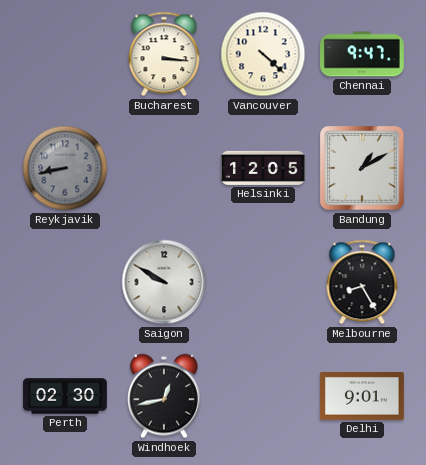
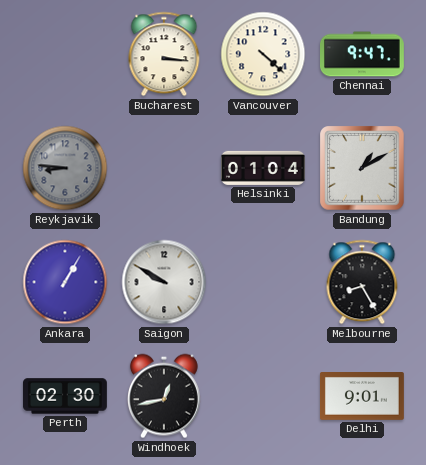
Reykjavik: 8:43 -> 8:46
Helsinki: 12:05 -> 01:04
Ankara: none -> 1:05
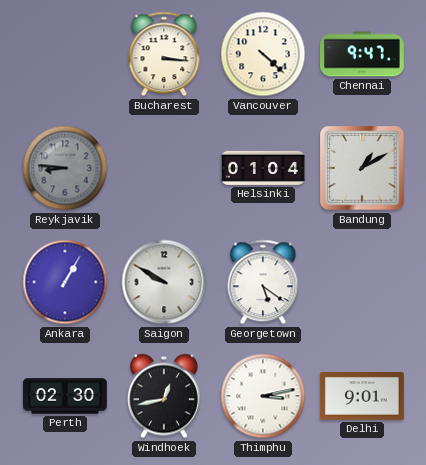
Georgetown: none -> 5:21
Melbourne: 8:25 -> none
Thimphu: none -> 3:13
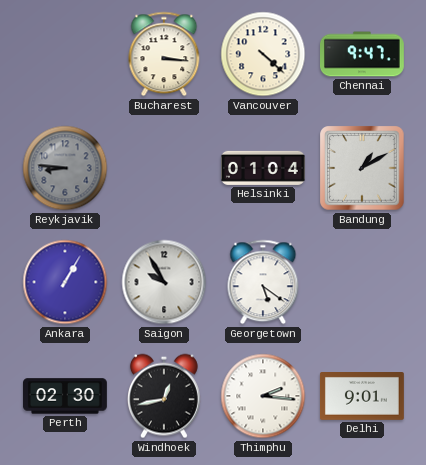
Saigon: 9:50 -> 9:55
Thimphu: 3:13 -> 2:16
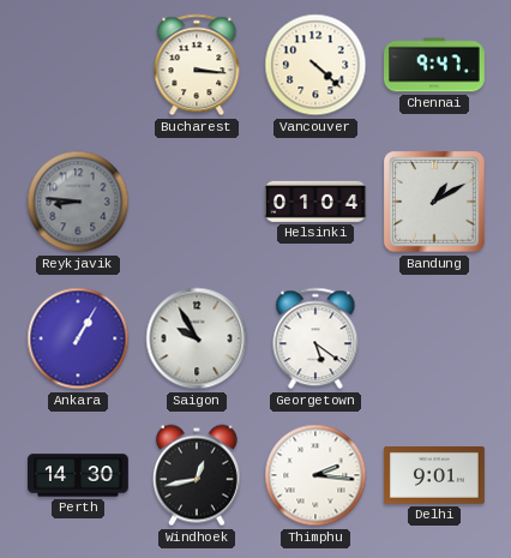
Perth: 02:30 -> 14:30
